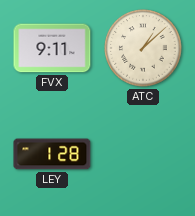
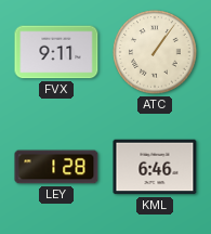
ATC: 1:08 -> 1:06
KML: none -> 6:46
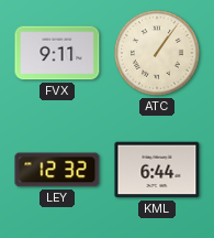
LEY: 1:28 -> 12:32
KML: 6:46 -> 6:44
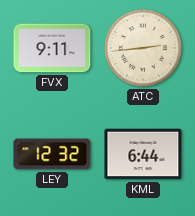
ATC: 1:06 -> 2:44
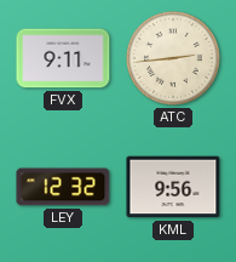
KML: 6:44 -> 9:56
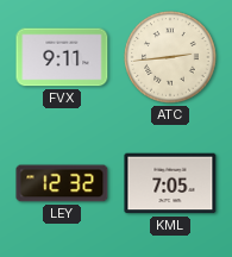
KML: 9:56 -> 7:05
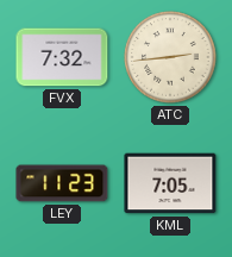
FVX: 9:11 -> 7:32
LEY: 12:32 -> 11:23
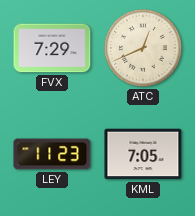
FVX: 7:32 -> 7:29
ATC: 2:44 -> 12:41
